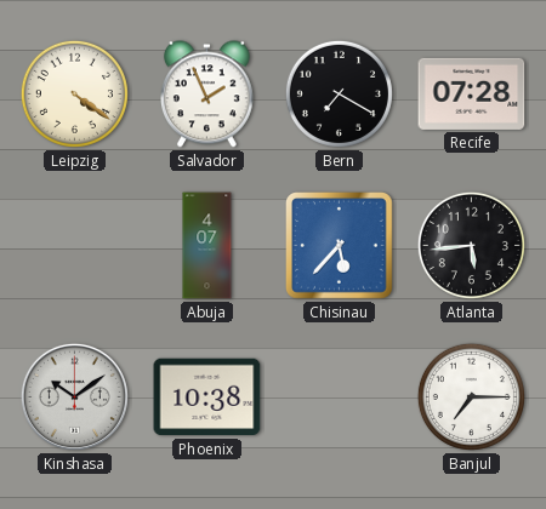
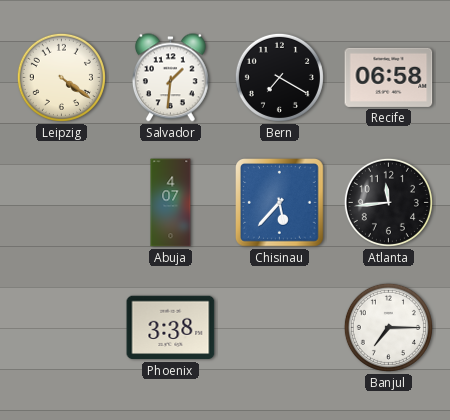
Salvador: 1:56 -> 1:31
Recife: 07:28 -> 06:58
Atlanta: 5:44 -> 11:44
Kinshasa: 10:09 -> none
Phoenix: 10:38 -> 3:38
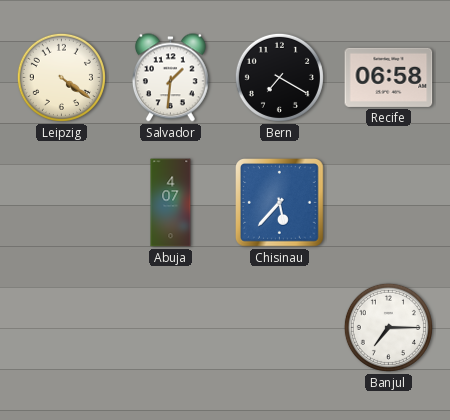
Atlanta: 11:44 -> none
Phoenix: 3:38 -> none
